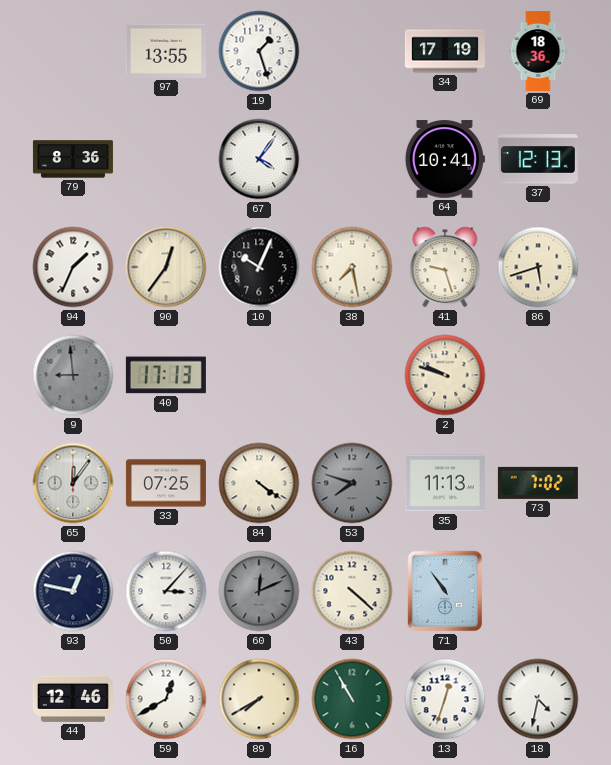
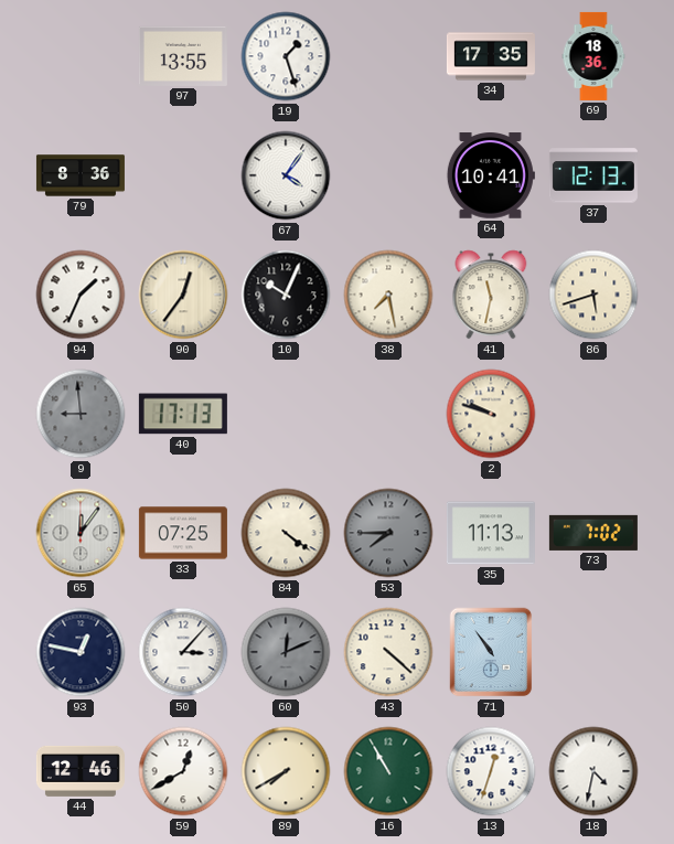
34: 17:19 -> 17:35
41: 9:27 -> 11:32
53: 7:48 -> 7:45
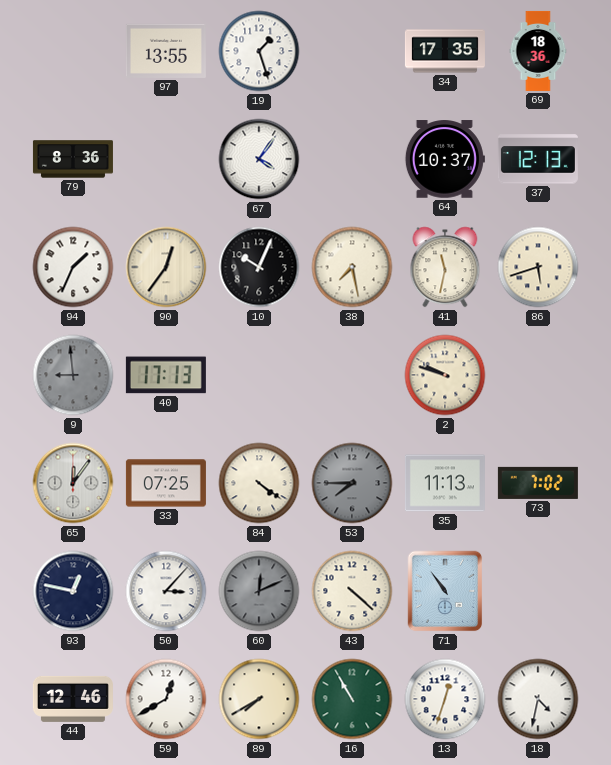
64: 10:41 -> 10:37
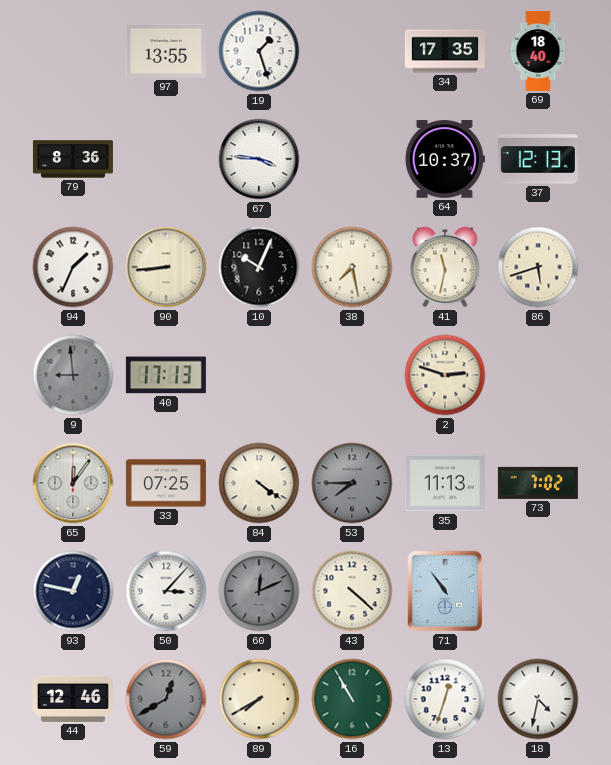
69: 18:36 -> 18:40
67: 4:06 -> 3:46
90: 12:36 -> 8:44
2: 9:48 -> 2:48
59 dial: white -> grey
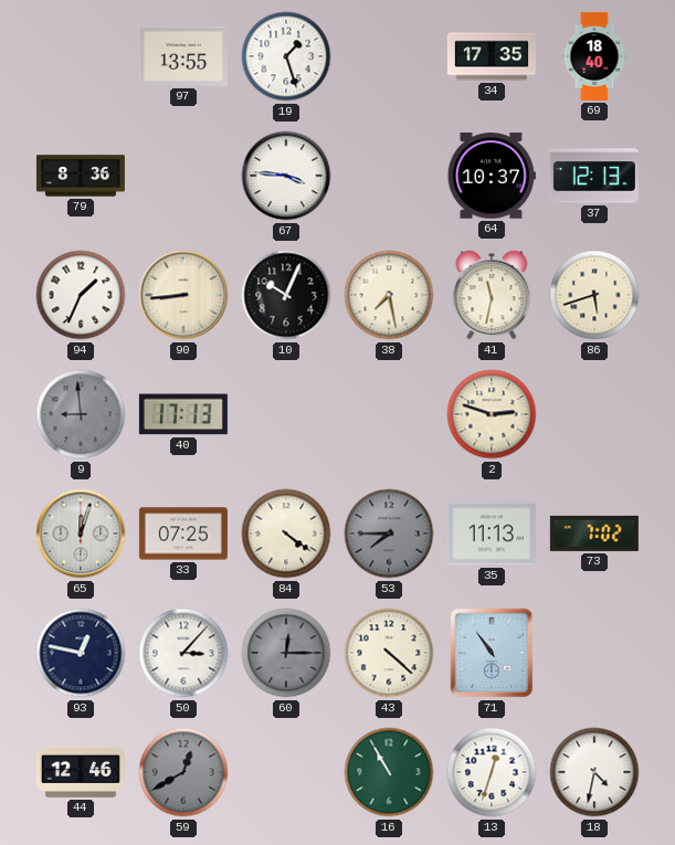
65: 12:06 -> 12:03
60: 12:11 -> 12:15
89: 7:40 -> none
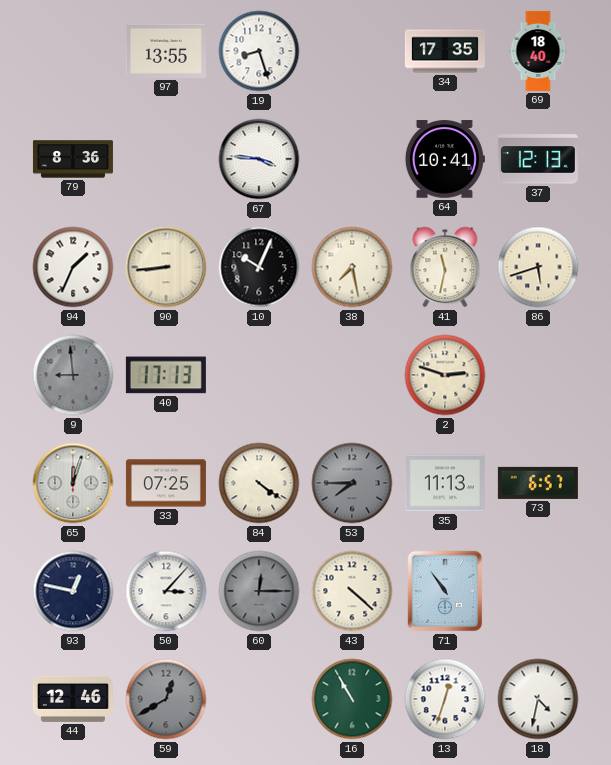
19: 1:27 -> 8:27
64: 10:37 -> 10:41
73: 7:02 -> 6:57
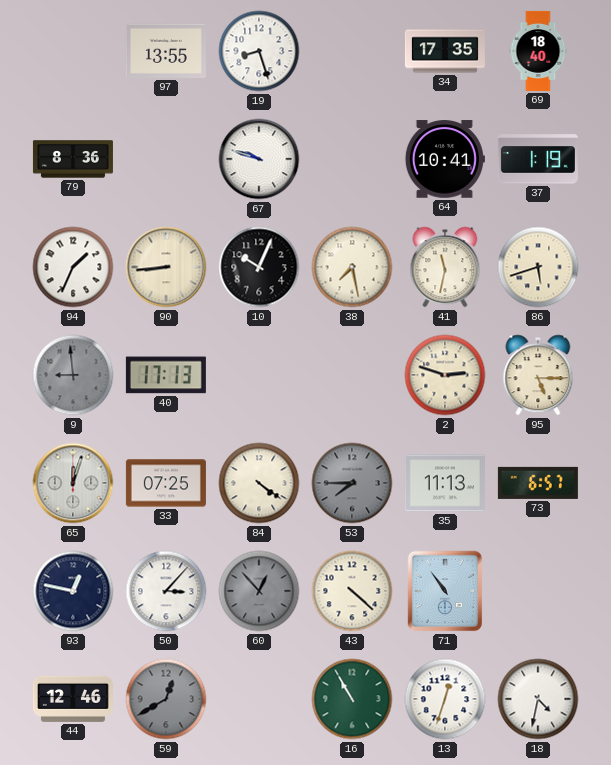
67: 3:46 -> 9:48
37: 12:13 -> 1:19
95: none -> 5:15
60: 12:15 -> 12:53
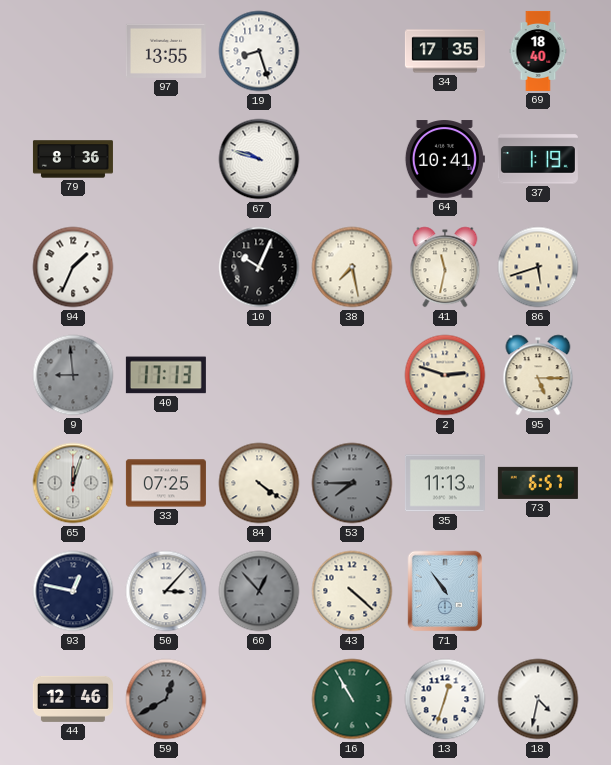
90: 8:44 -> none
